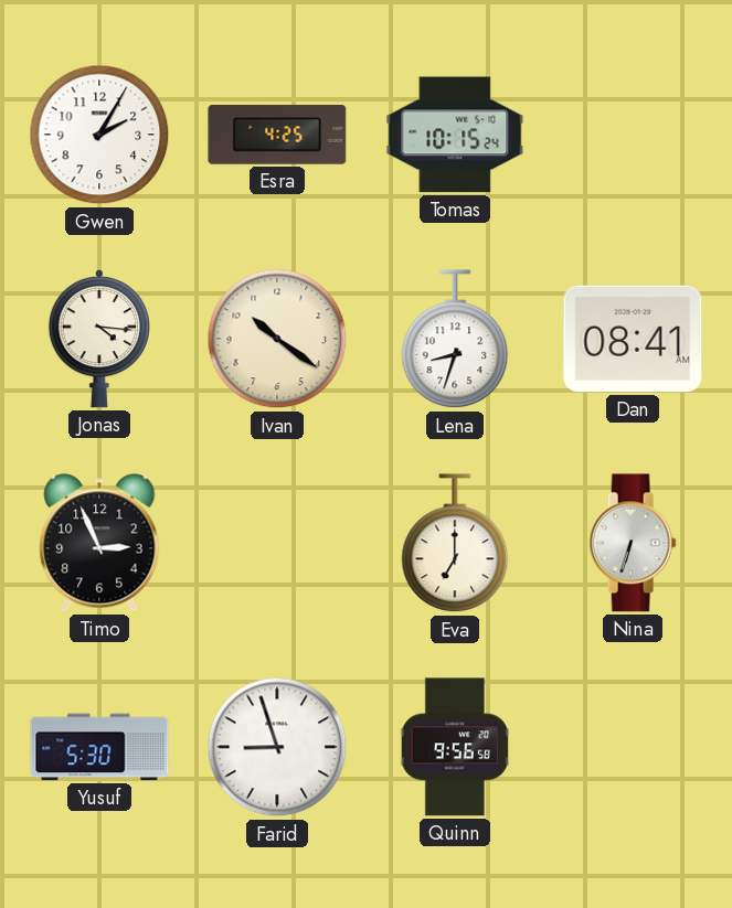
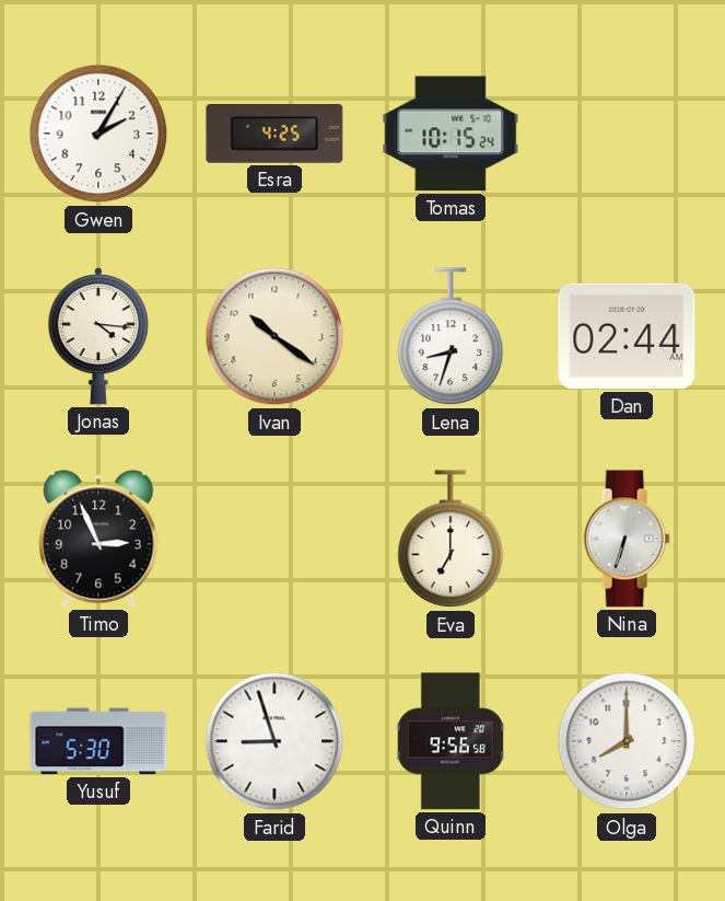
Dan: 08:41 -> 02:44
Olga: none -> 8:00
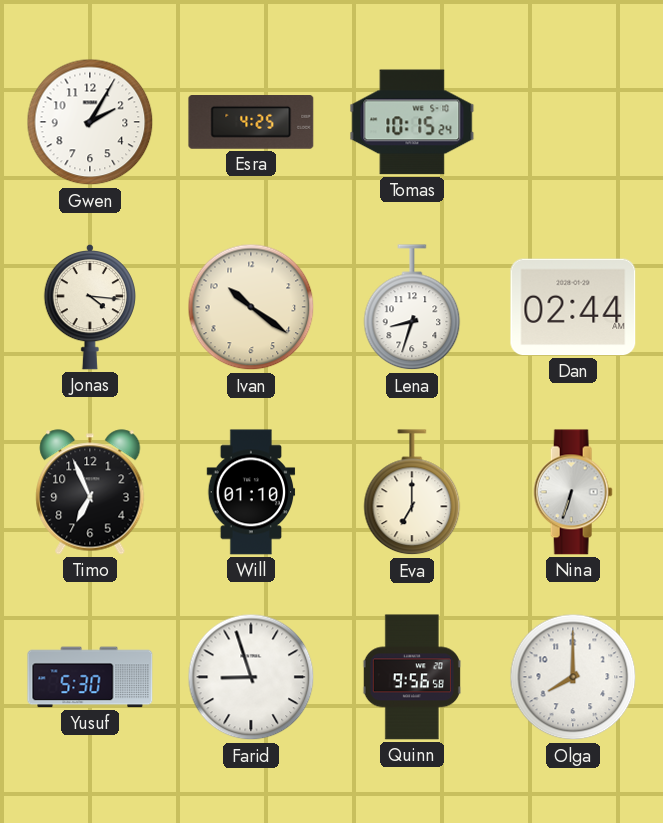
Timo: 2:56 -> 6:56
Will: none -> 01:10
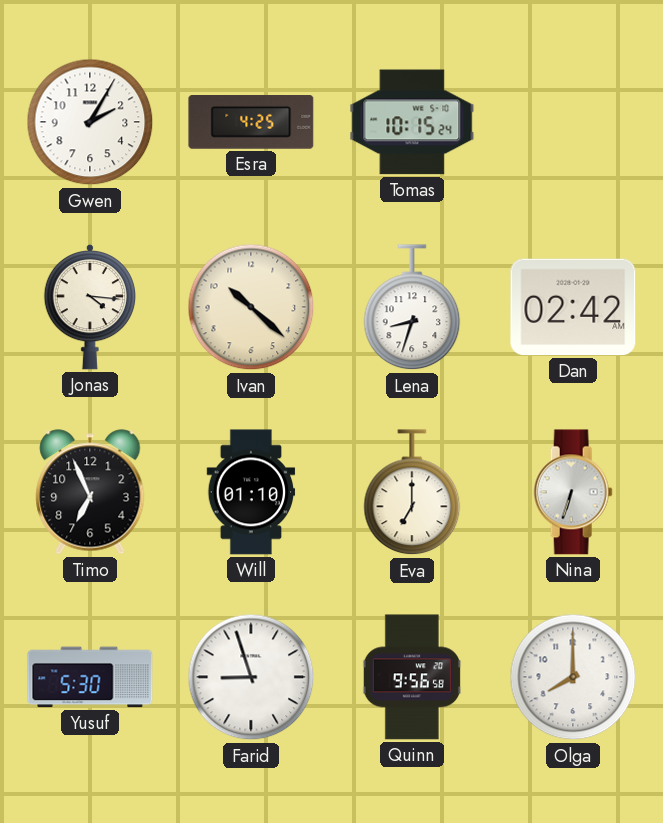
Ivan: 10:21 -> 10:22
Dan: 02:44 -> 02:42
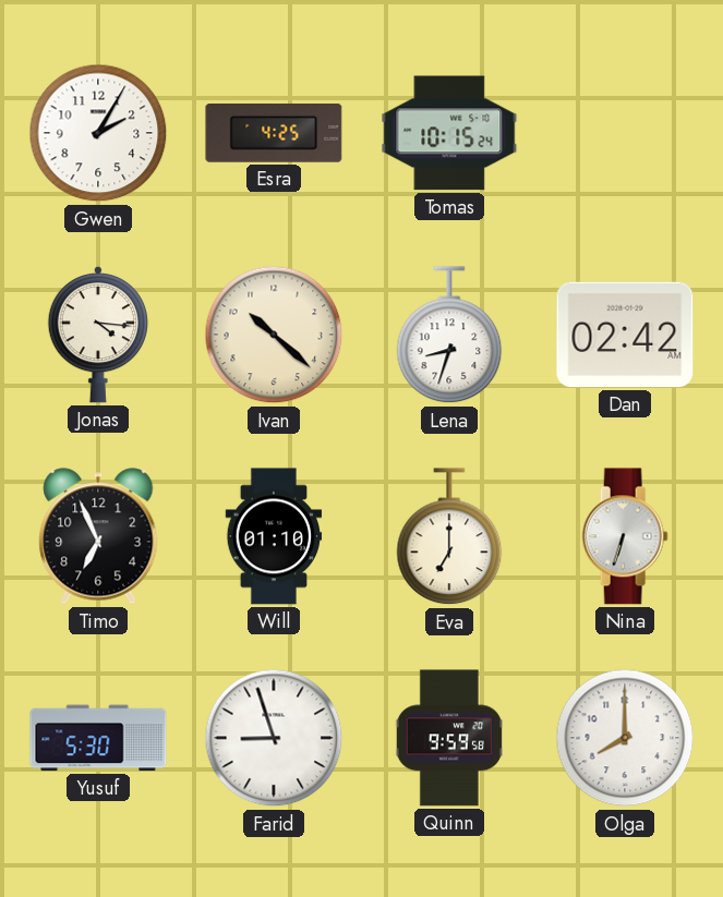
Quinn: 9:56 -> 9:59
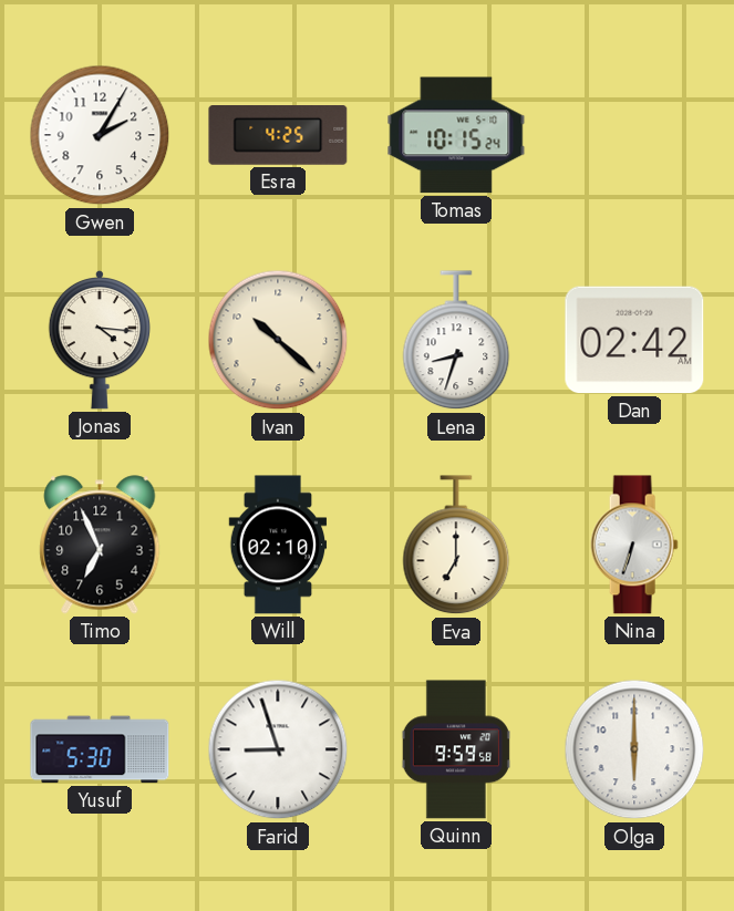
Will: 01:10 -> 02:10
Olga: 8:00 -> 6:00
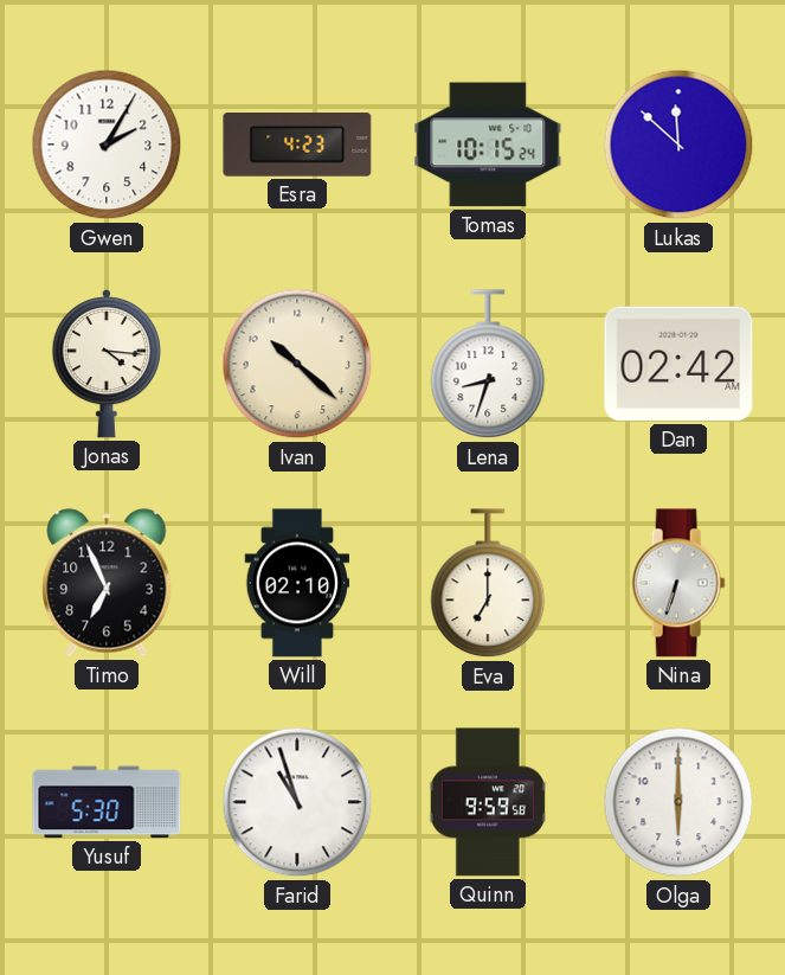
Esra: 4:25 -> 4:23
Lukas: none -> 11:52
Farid: 8:57 -> 10:57
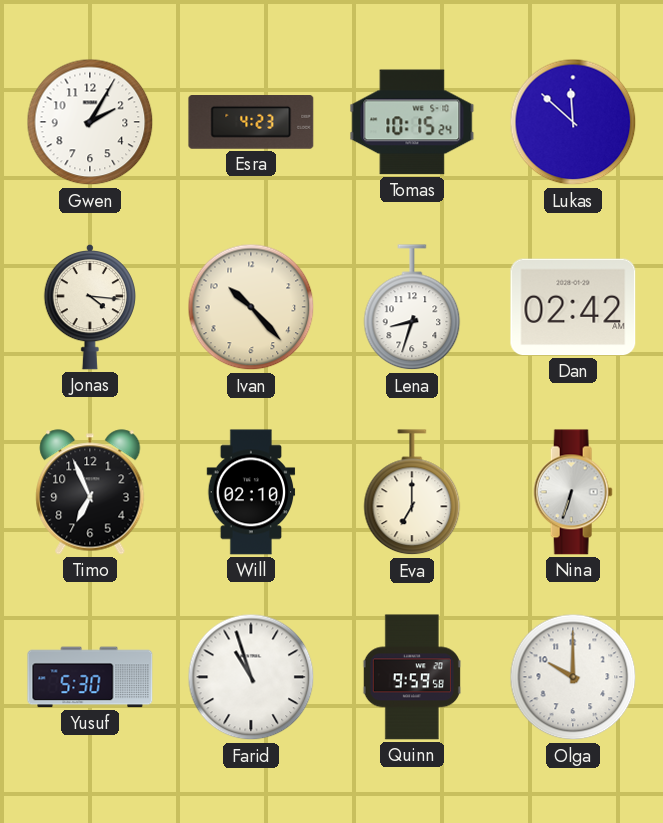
Ivan: 10:22 -> 10:23
Olga: 6:00 -> 10:00
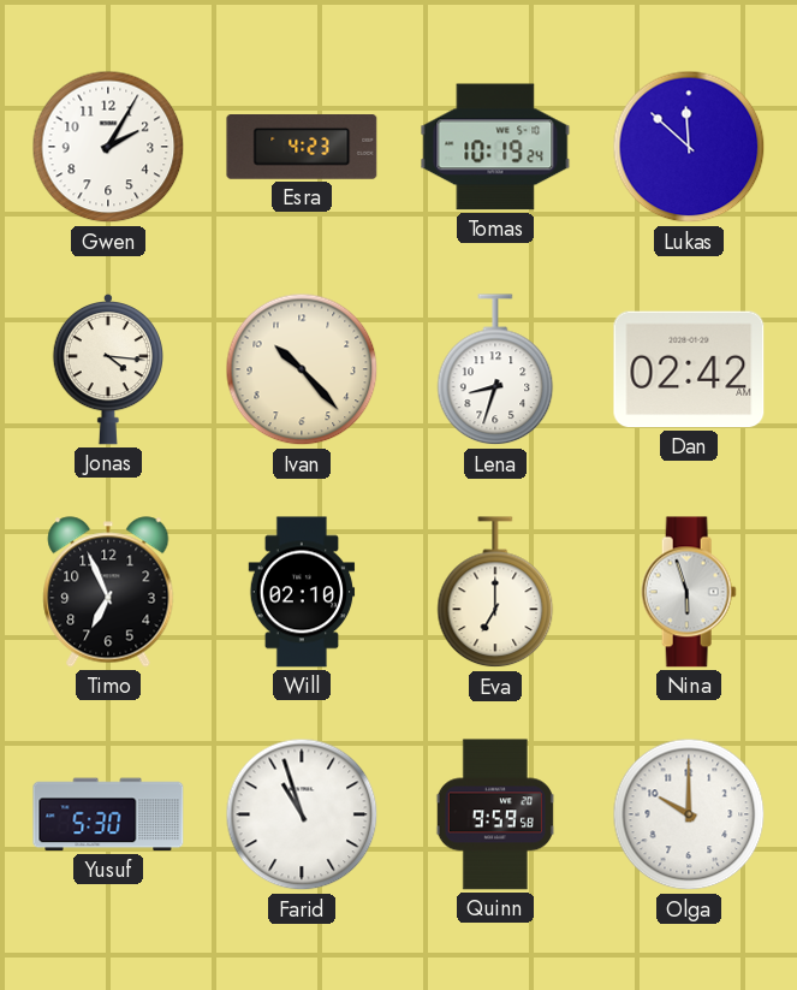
Tomas: 10:15 -> 10:19
Nina: 6:33 -> 5:57
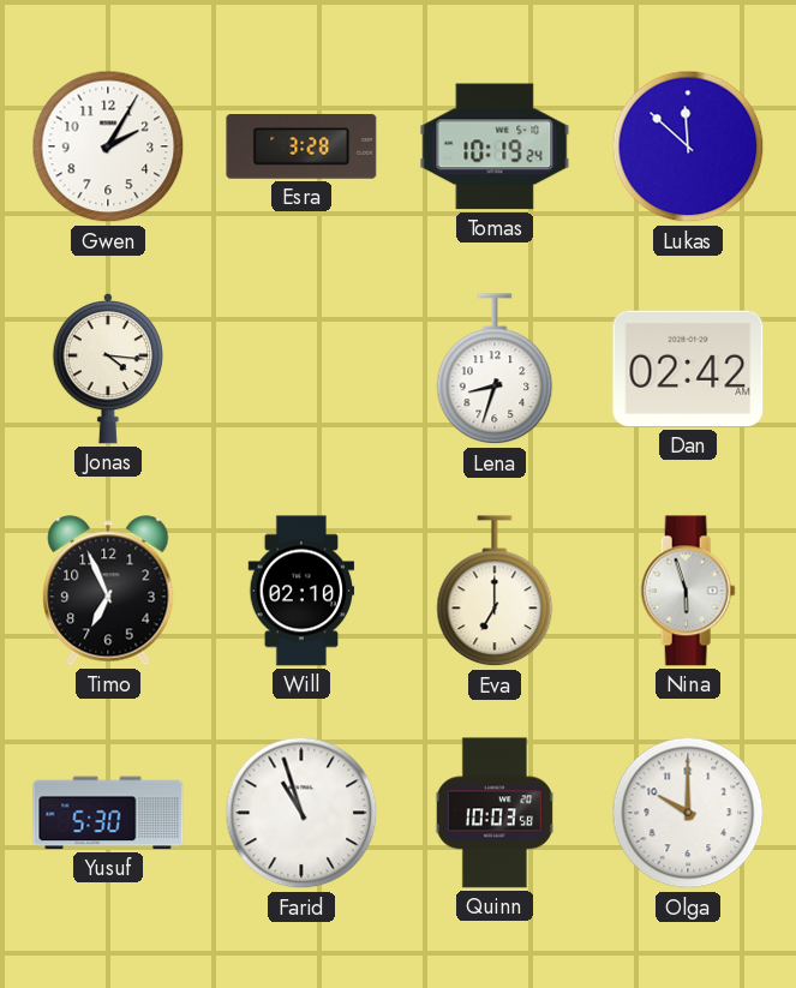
Esra: 4:23 -> 3:28
Ivan: 10:23 -> none
Quinn: 9:59 -> 10:03
